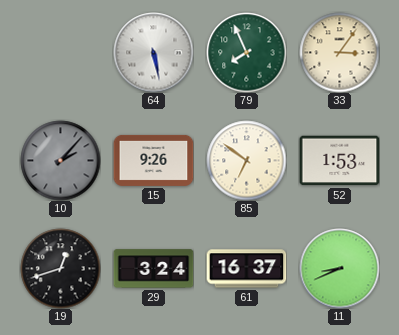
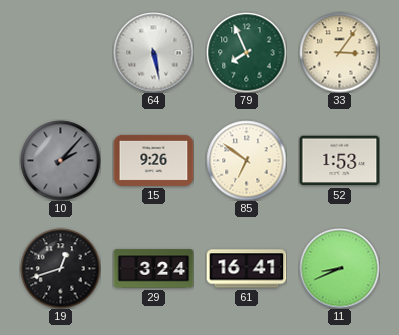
61: 16:37 -> 16:41
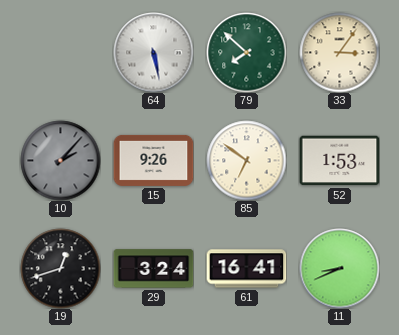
79: 7:56 -> 7:52
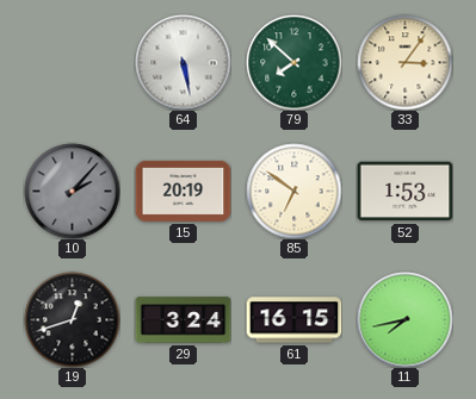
15: 9:26 -> 20:19
61: 16:41 -> 16:15
11: 8:41 -> 7:43
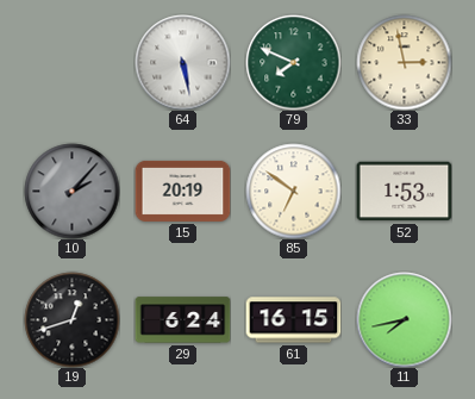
79: 7:52 -> 7:49
33: 3:06 -> 2:58
29: 3:24 -> 6:24
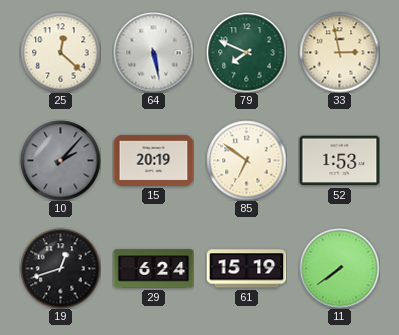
25: none -> 12:22
61: 16:15 -> 15:19
11: 7:43 -> 7:39
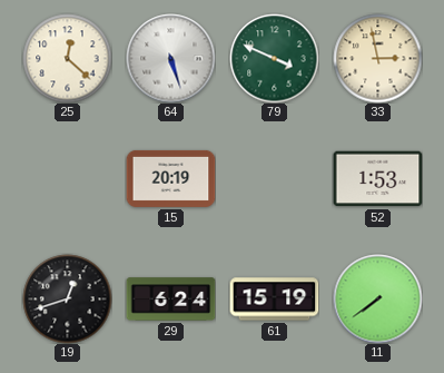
64: 5:28 -> 5:27
79: 7:49 -> 3:49
10: 2:07 -> none
85: 6:51 -> none
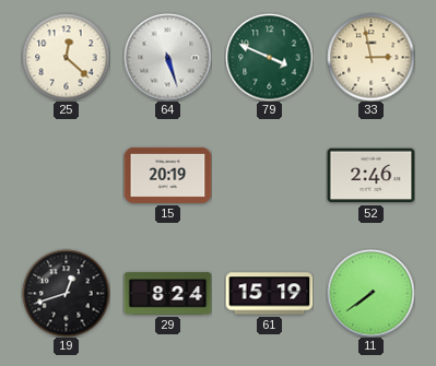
52: 1:53 -> 2:46
29: 6:24 -> 8:24
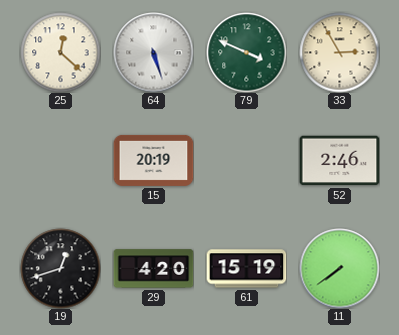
33: 2:58 -> 2:55
29: 8:24 -> 4:20
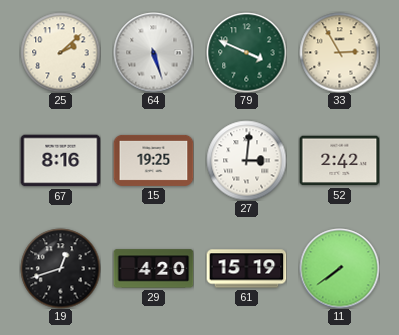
25: 12:22 -> 2:08
67: none -> 8:16
15: 20:19 -> 19:25
27: none -> 3:01
52: 2:46 -> 2:42
